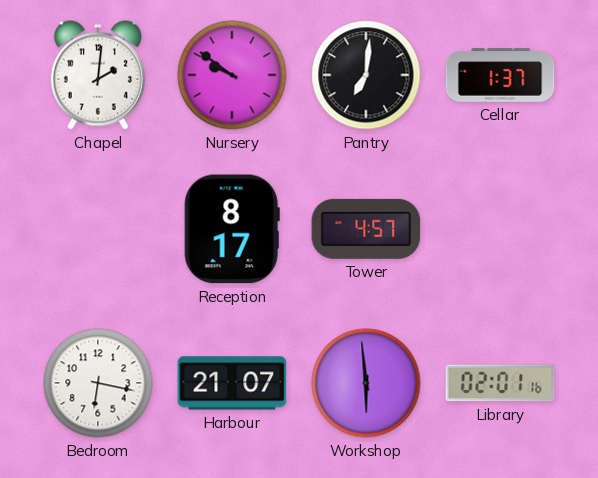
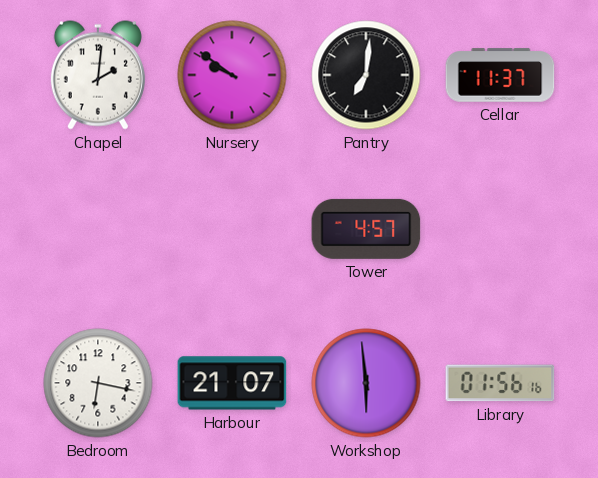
Cellar: 1:37 -> 11:37
Reception: 8:17 -> none
Library: 02:01 -> 01:56
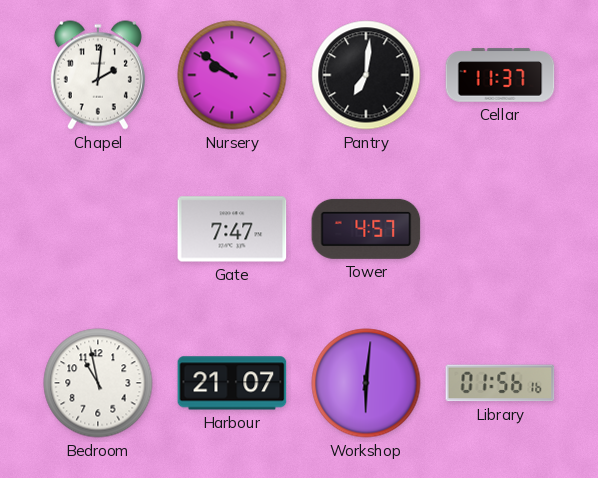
Gate: none -> 7:47
Bedroom: 6:17 -> 10:58
Workshop: 5:59 -> 6:01
